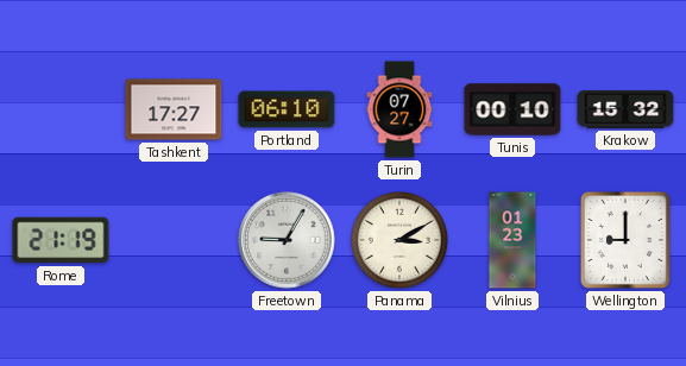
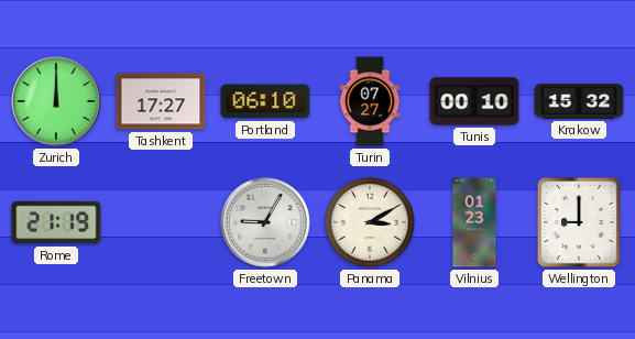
Zurich: none -> 12:00
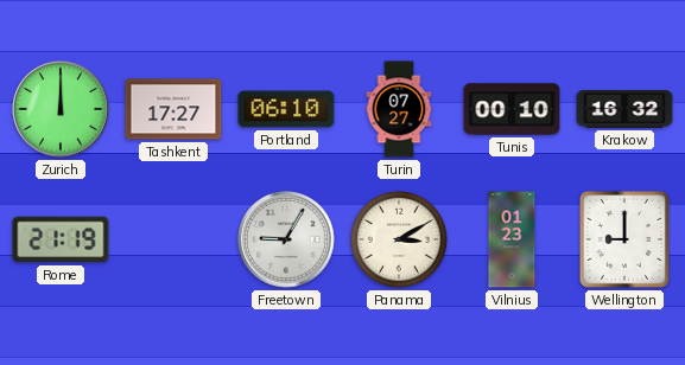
Krakow: 15:32 -> 16:32
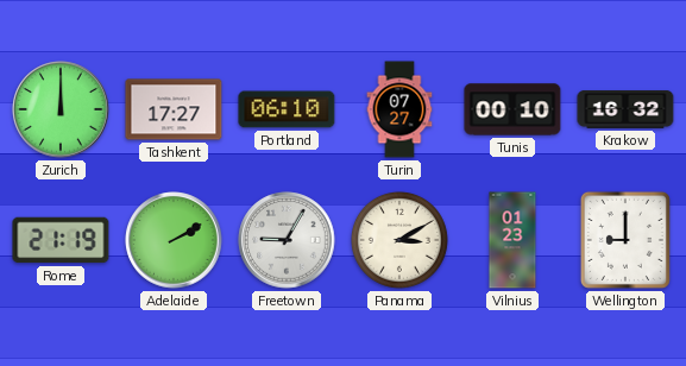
Adelaide: none -> 2:10
